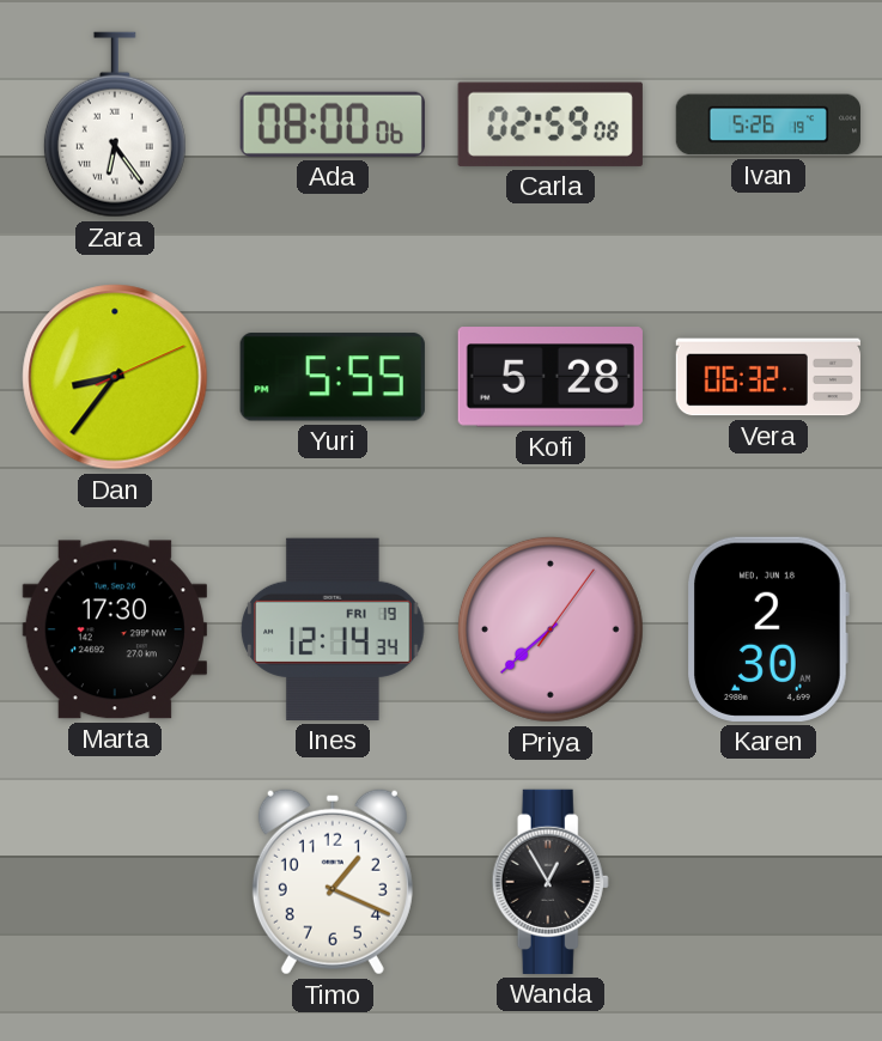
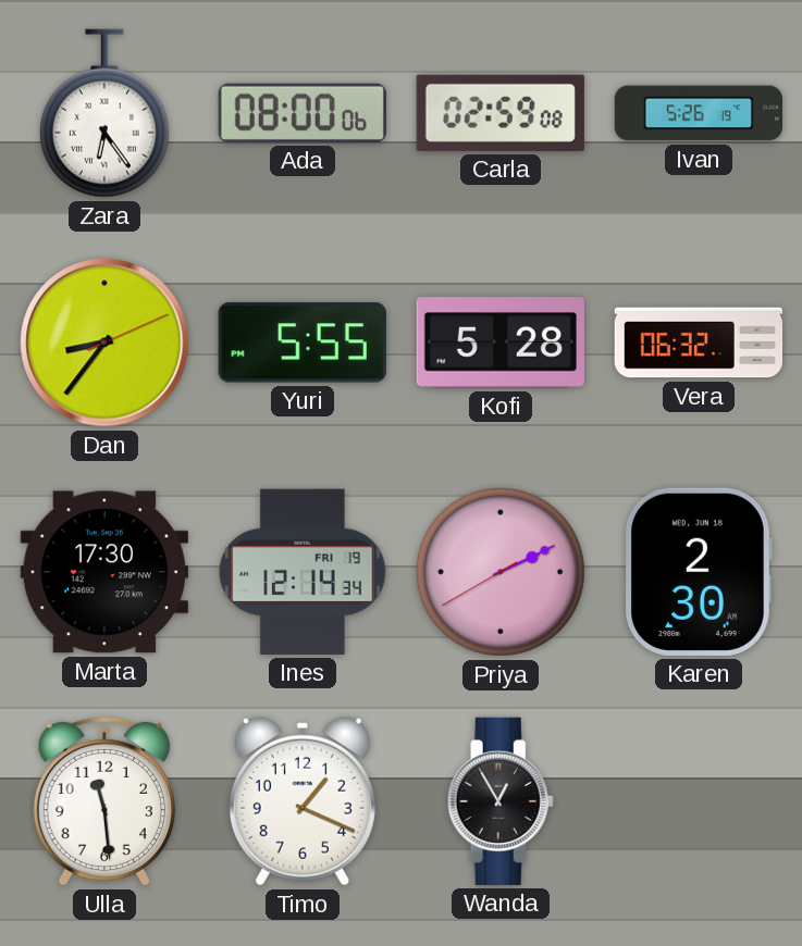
Priya: 7:38 -> 2:10
Ulla: none -> 11:29
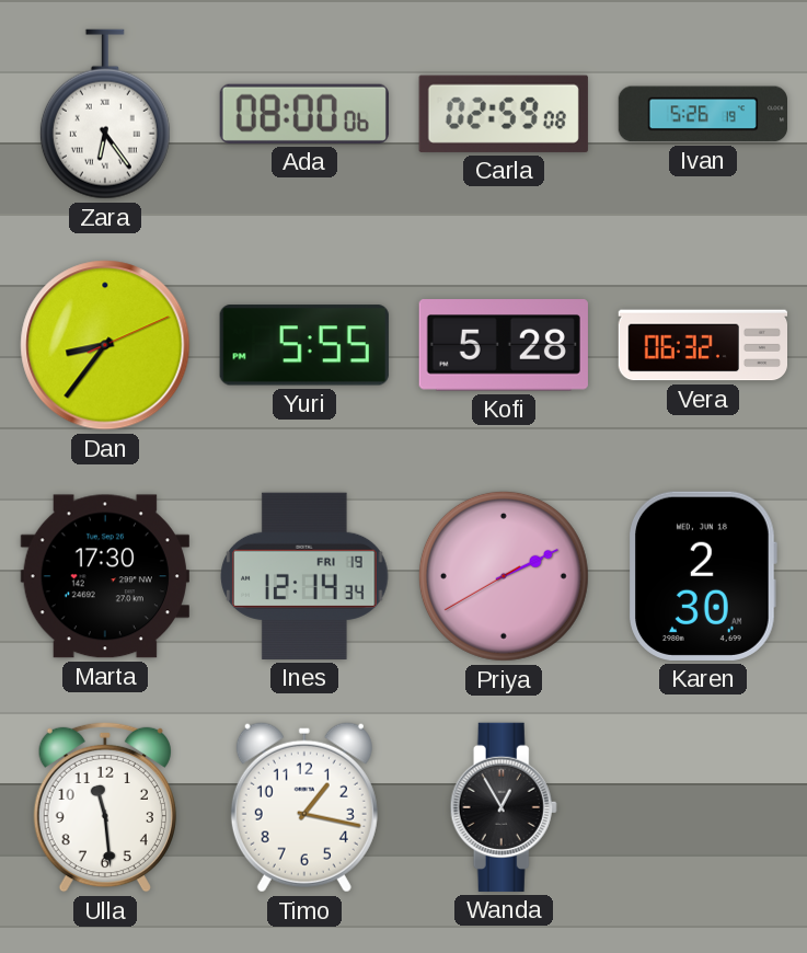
Timo: 1:19 -> 1:17
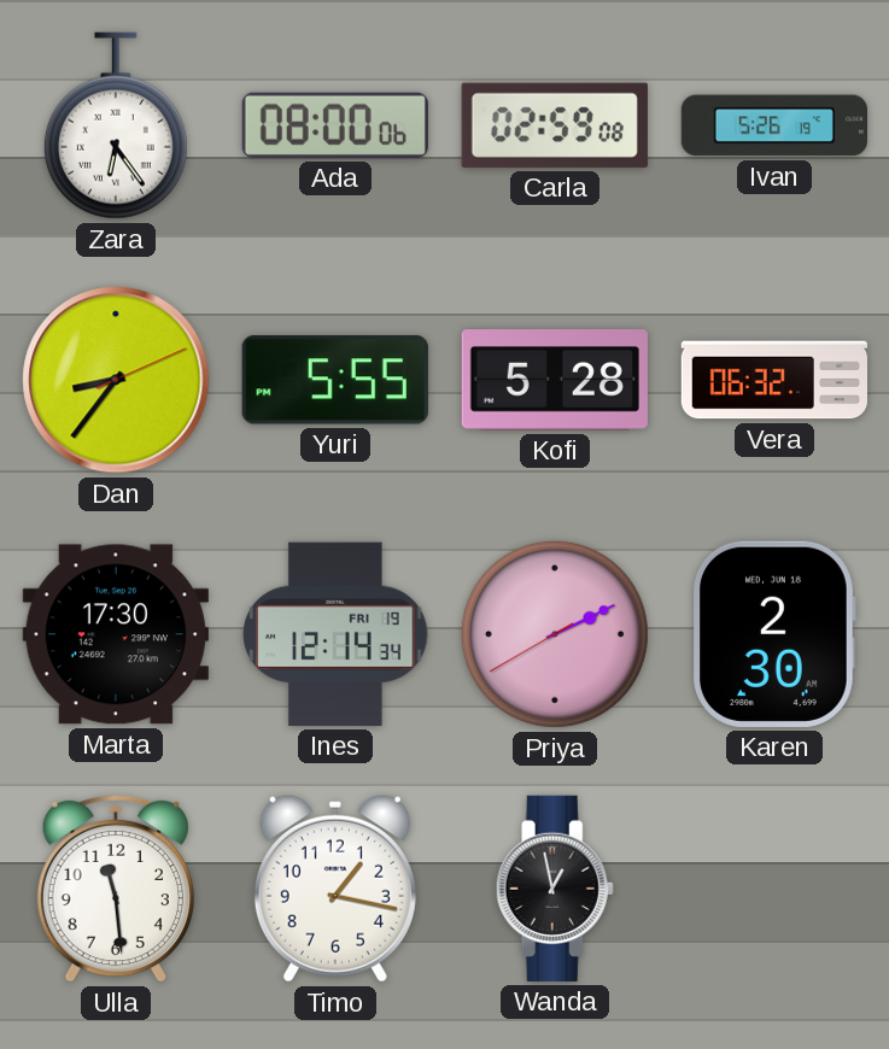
Wanda: 12:55 -> 12:58
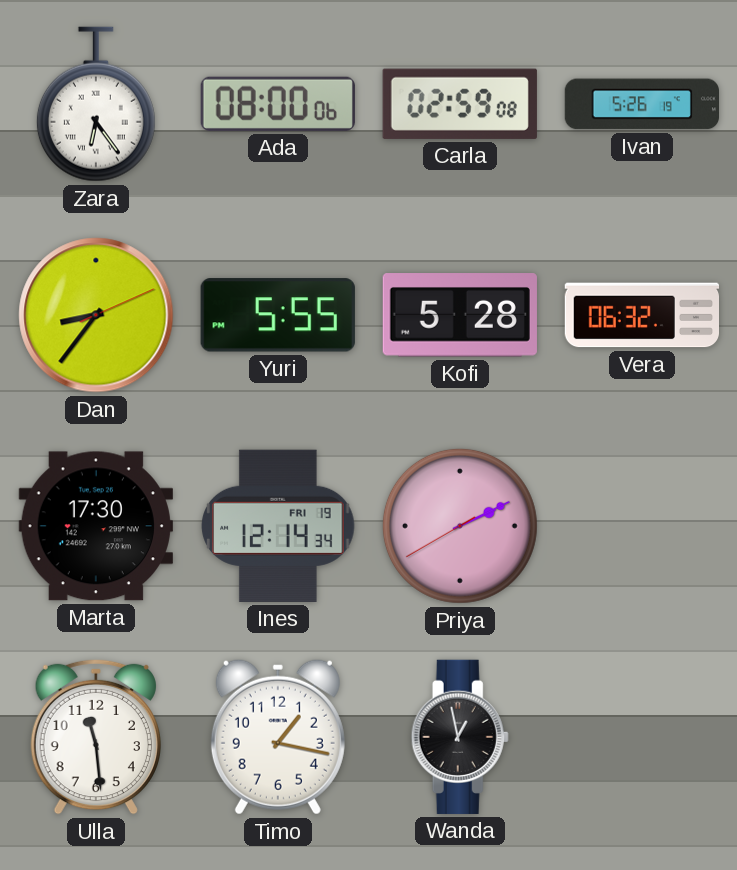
Karen: 2:30 -> none
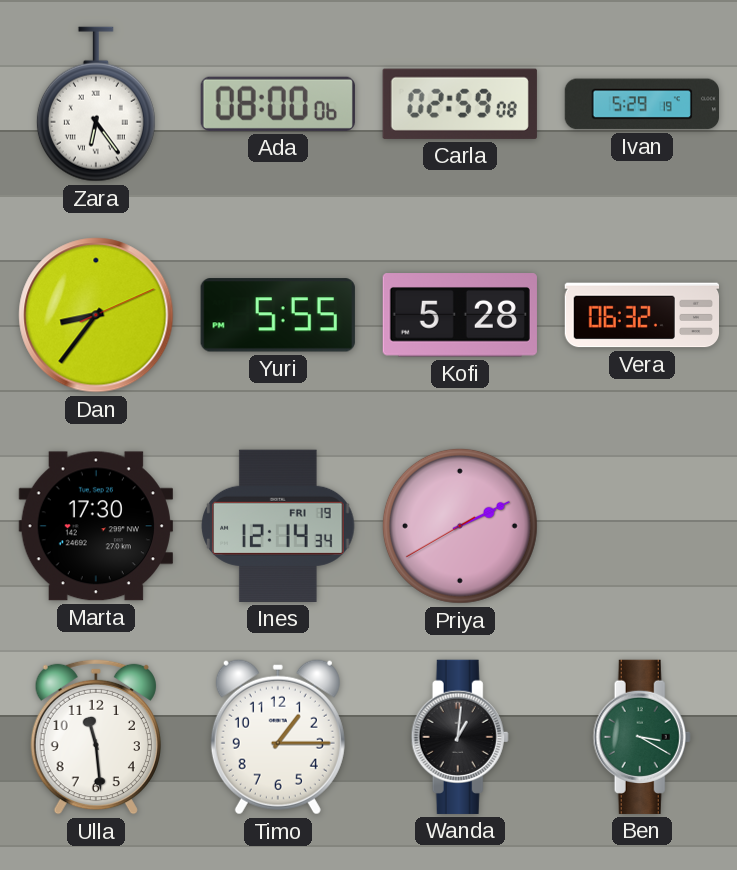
Ivan: 5:26 -> 5:29
Timo: 1:17 -> 1:15
Wanda: 12:58 -> 1:01
Ben: none -> 3:20
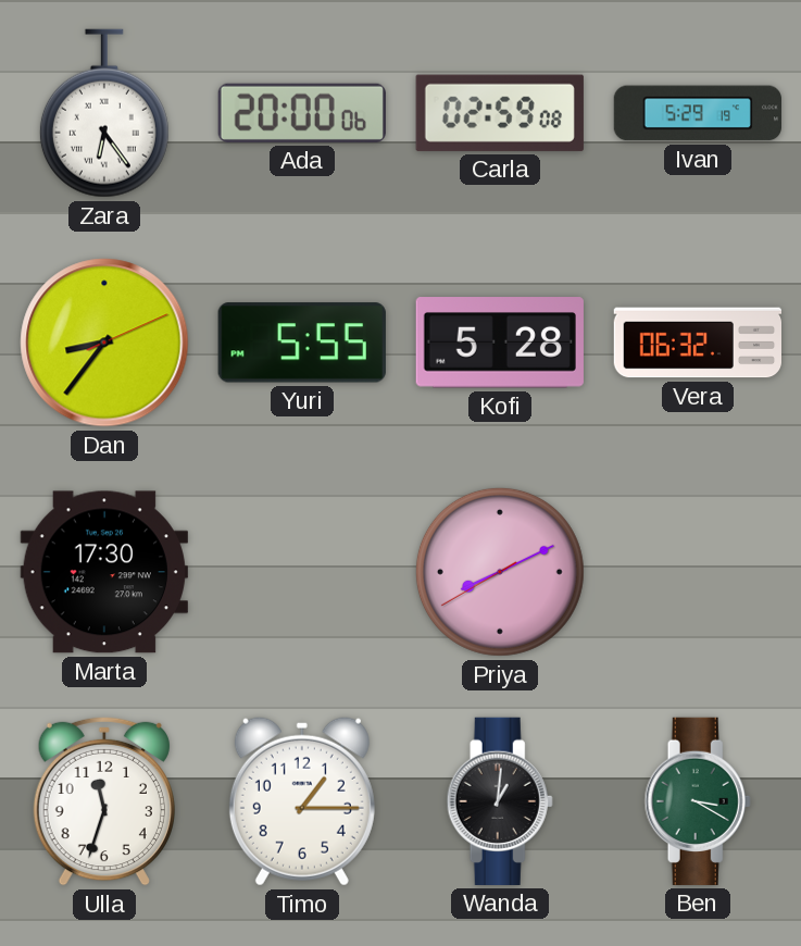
Ada: 08:00 -> 20:00
Ines: 12:14 -> none
Priya: 2:10 -> 8:10
Ulla: 11:29 -> 11:33
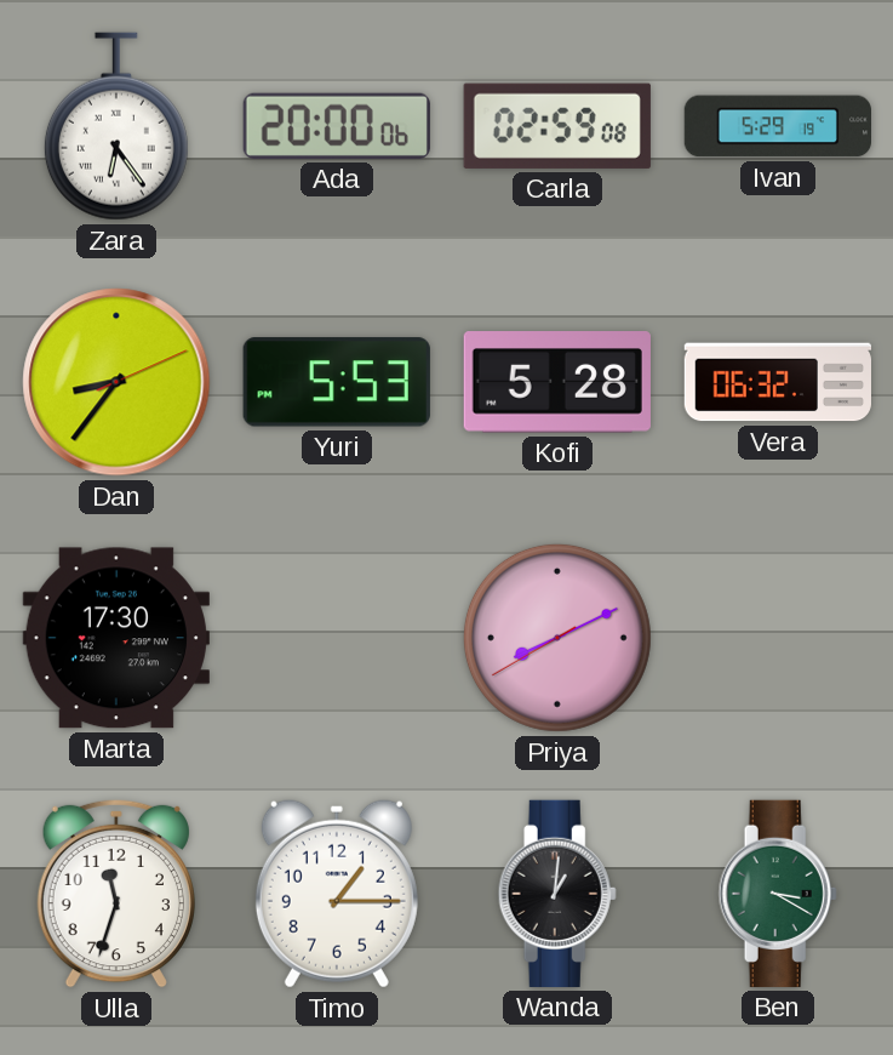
Yuri: 5:55 -> 5:53
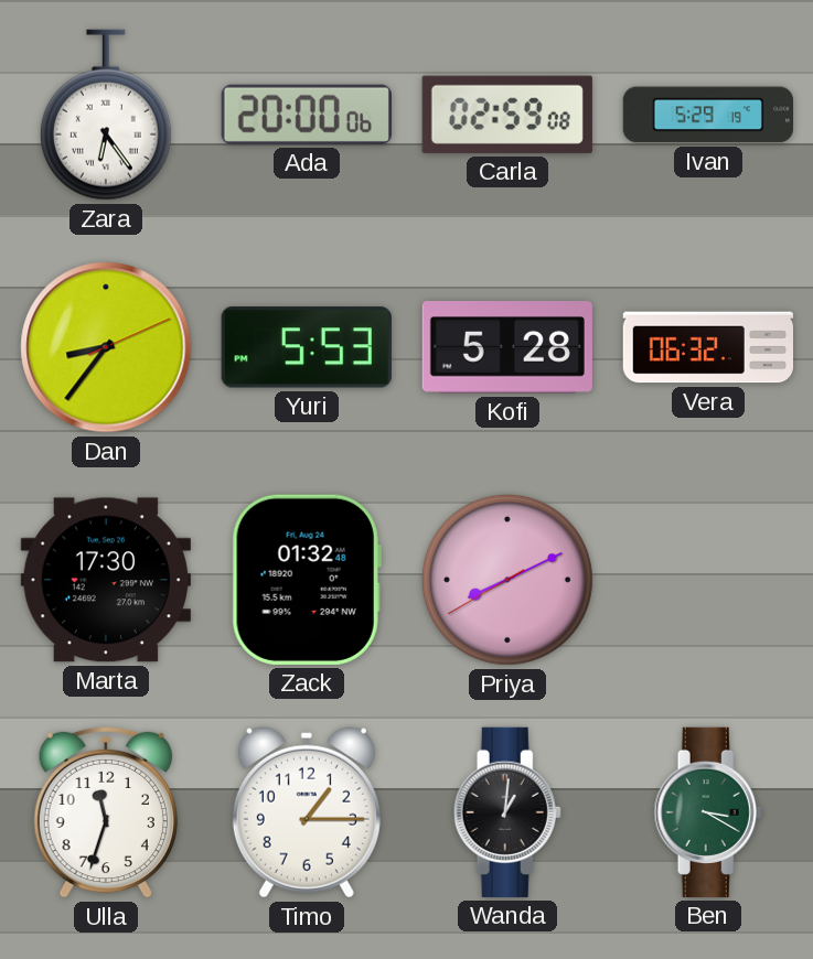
Zack: none -> 01:32
